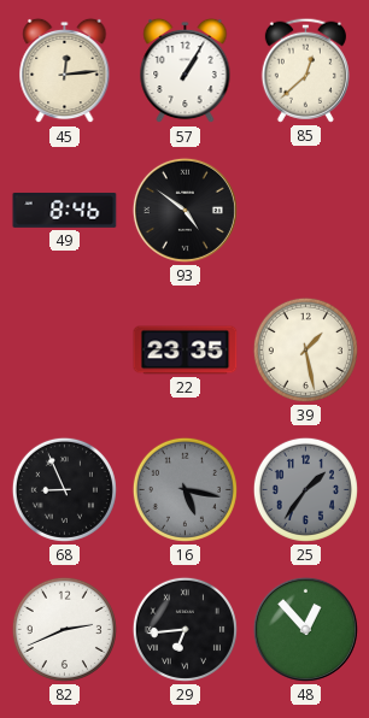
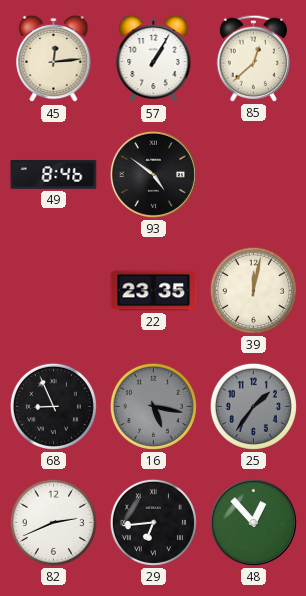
39: 1:28 -> 12:02
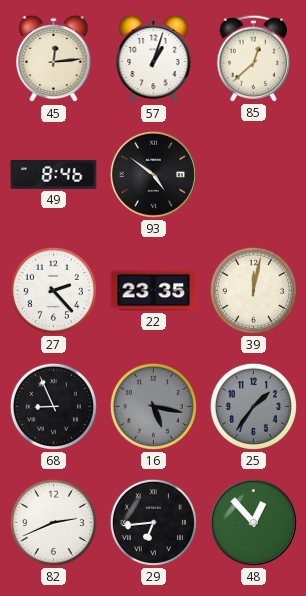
57: 1:05 -> 1:03
27: none -> 2:23
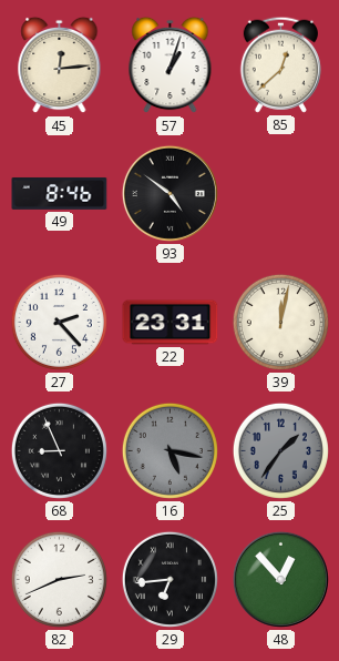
22: 23:35 -> 23:31
